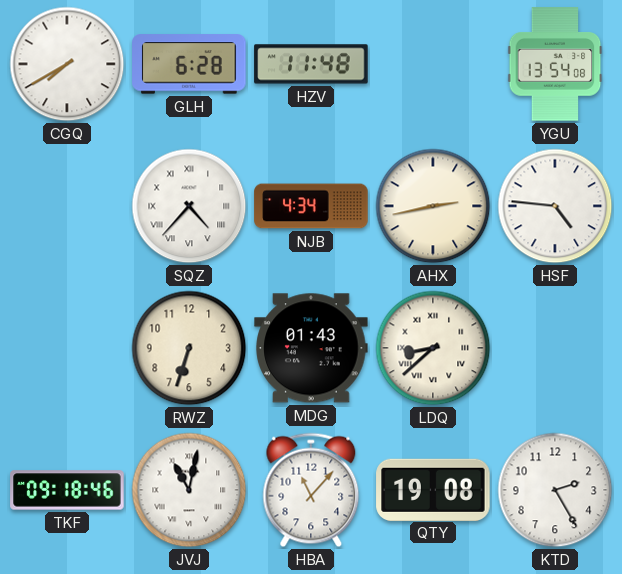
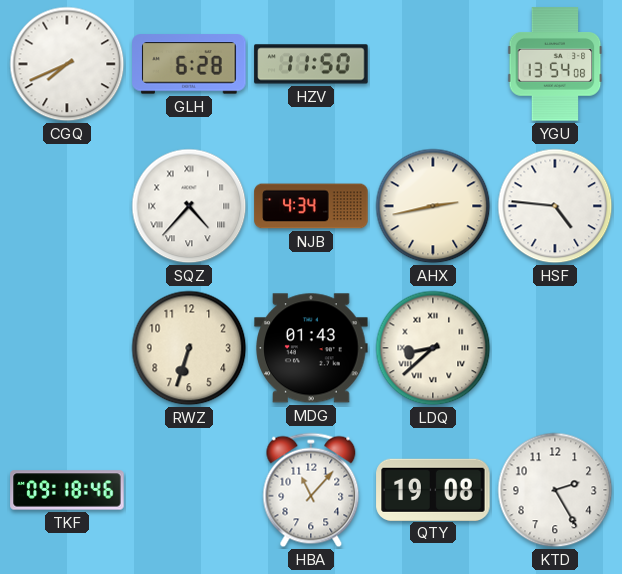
CGQ: 7:40 -> 7:41
HZV: 11:48 -> 11:50
JVJ: 11:02 -> none
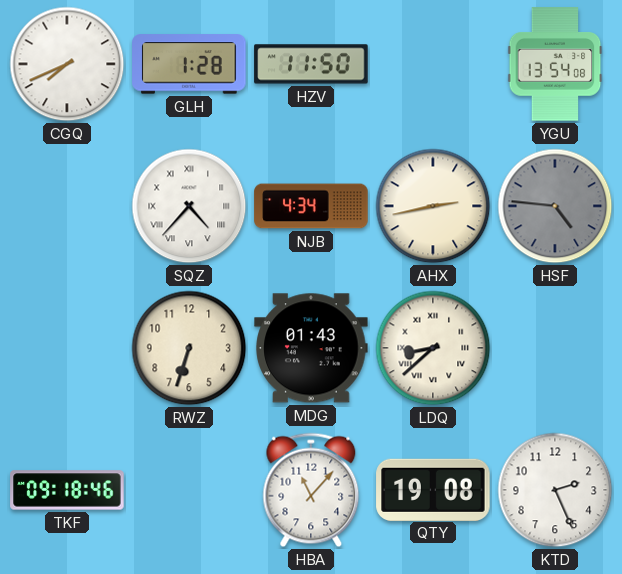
GLH: 6:28 -> 1:28
HSF dial: white -> grey
KTD: 2:25 -> 2:26
